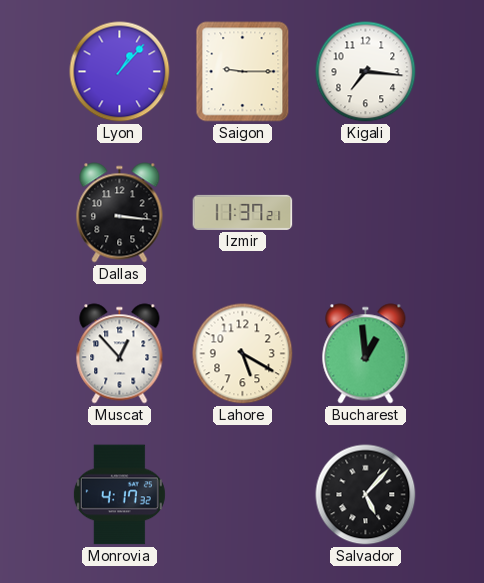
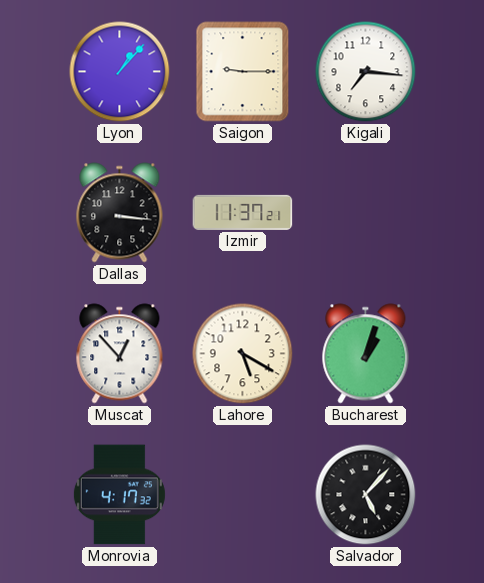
Bucharest: 12:59 -> 1:03
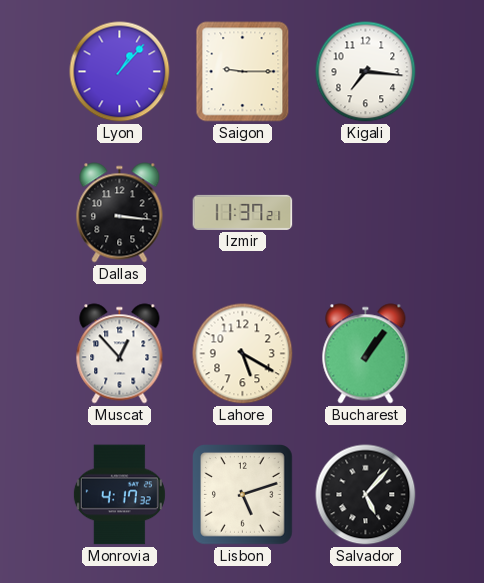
Bucharest: 1:03 -> 1:06
Lisbon: none -> 5:12
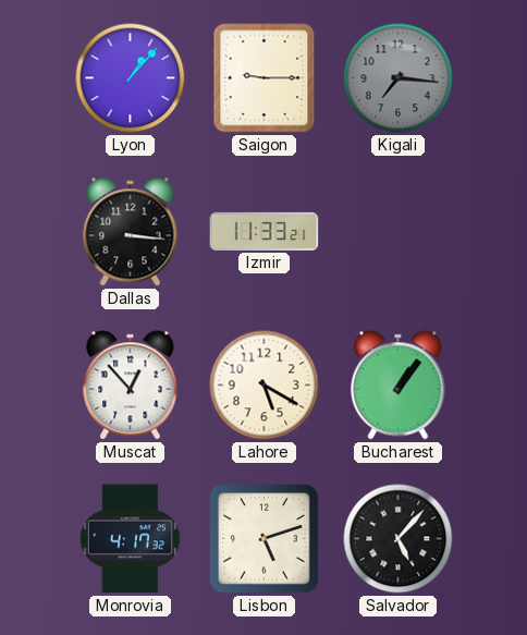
Kigali dial: white -> grey
Izmir: 11:37 -> 11:33
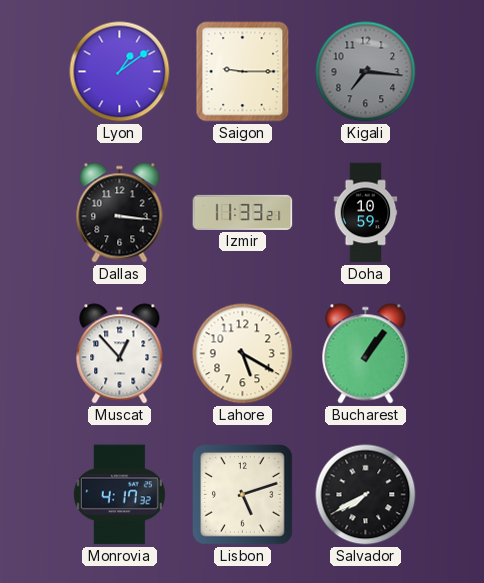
Lyon: 1:07 -> 1:09
Doha: none -> 10:59
Salvador: 5:07 -> 7:40
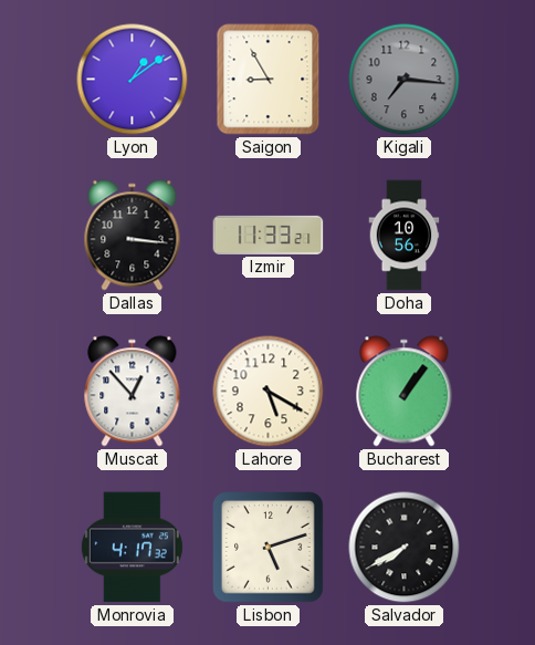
Saigon: 9:15 -> 8:55
Doha: 10:59 -> 10:56
